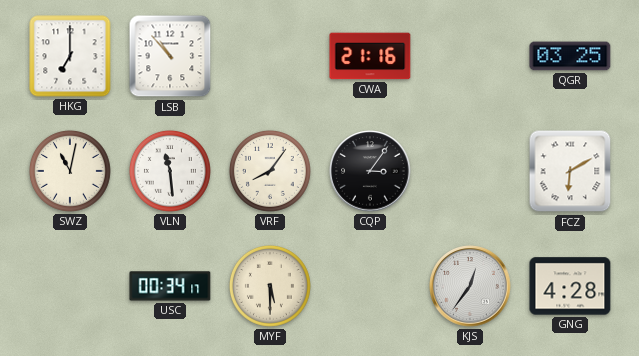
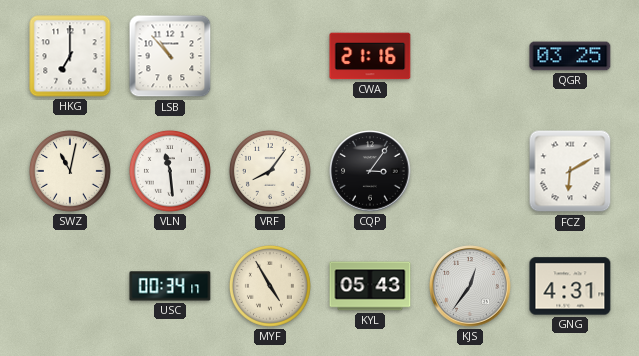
MYF: 5:30 -> 4:55
KYL: none -> 05:43
GNG: 4:28 -> 4:31
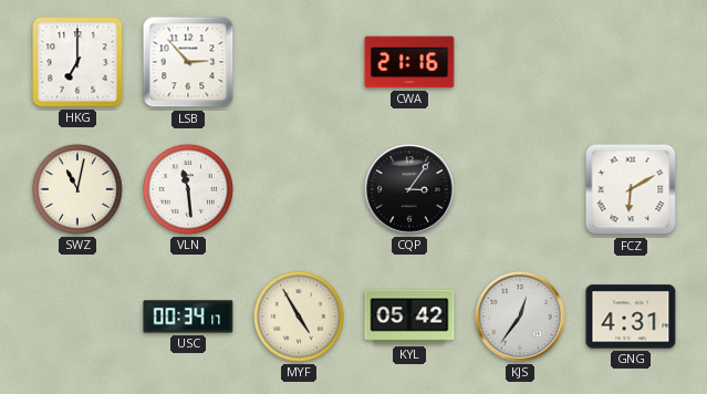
LSB: 10:53 -> 2:53
QGR: 03:25 -> none
VRF: 8:06 -> none
KYL: 05:43 -> 05:42
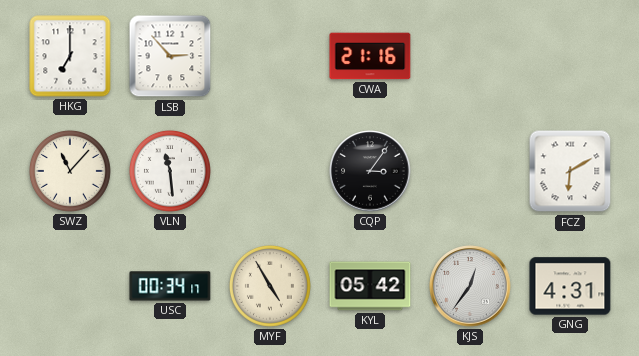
SWZ: 11:02 -> 11:07
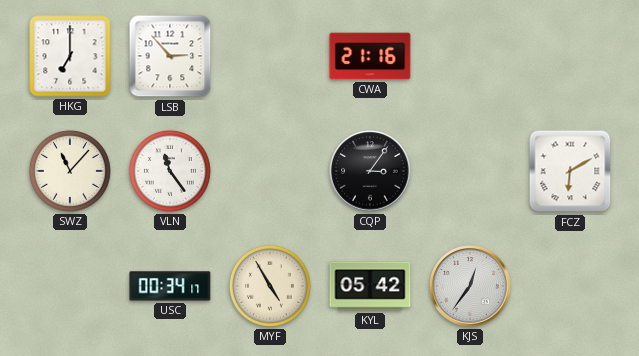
VLN: 11:29 -> 11:24
GNG: 4:31 -> none
